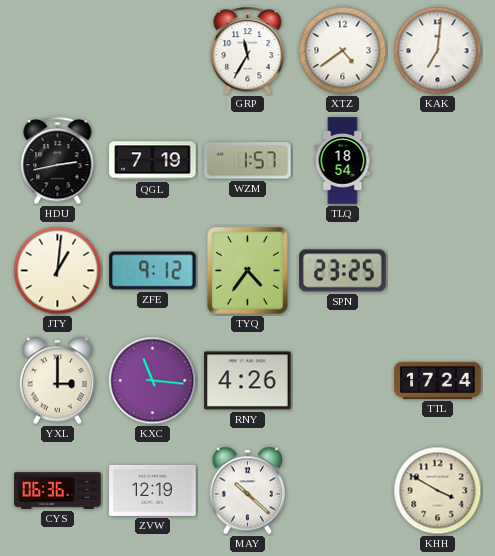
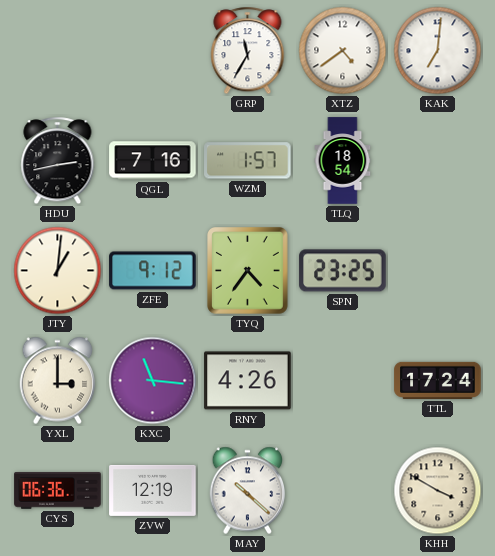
QGL: 7:19 -> 7:16
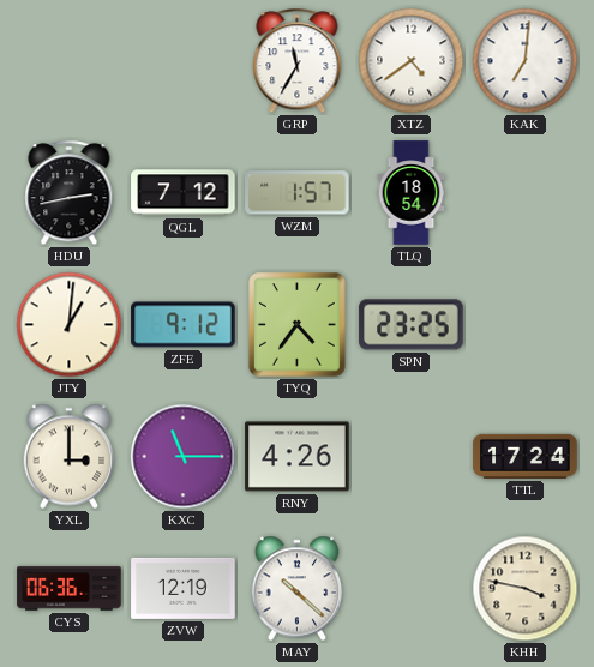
QGL: 7:16 -> 7:12
KXC: 11:16 -> 11:15
KHH: 3:50 -> 3:47
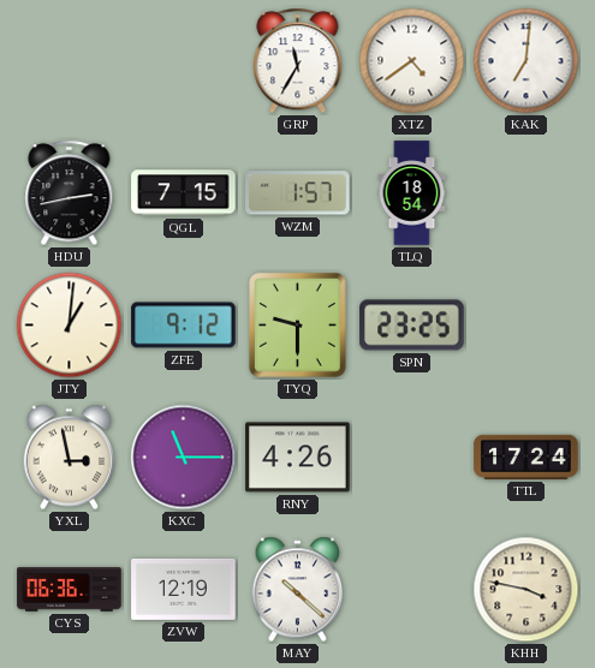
QGL: 7:12 -> 7:15
TYQ: 4:36 -> 9:30
YXL: 3:00 -> 2:58
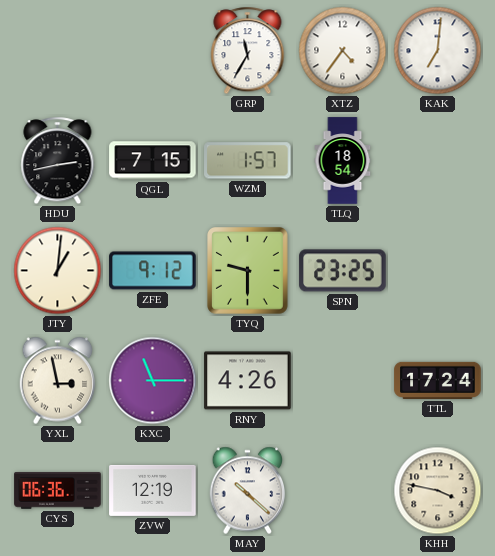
XTZ: 4:39 -> 4:36
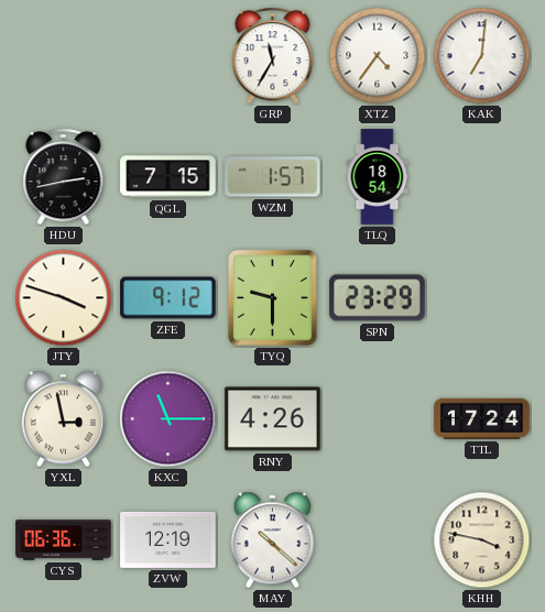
JTY: 1:01 -> 3:48
SPN: 23:25 -> 23:29
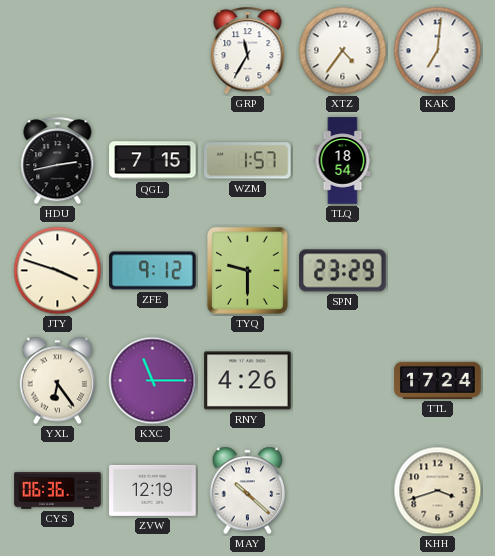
YXL: 2:58 -> 6:24
KHH: 3:47 -> 3:42
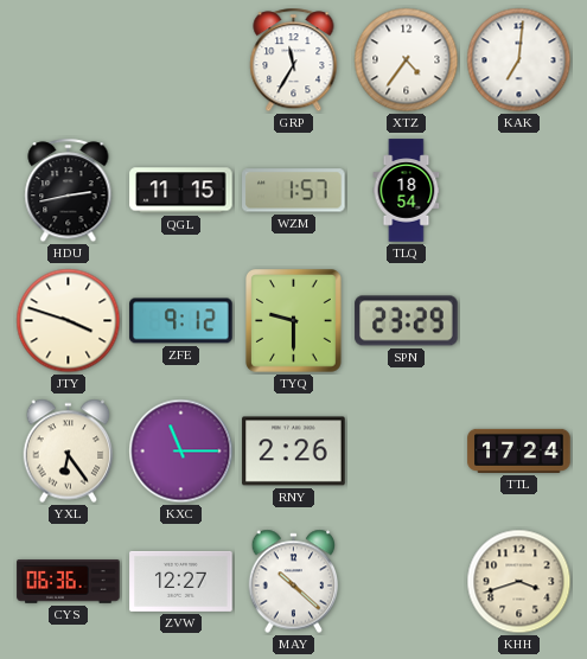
QGL: 7:15 -> 11:15
RNY: 4:26 -> 2:26
ZVW: 12:19 -> 12:27
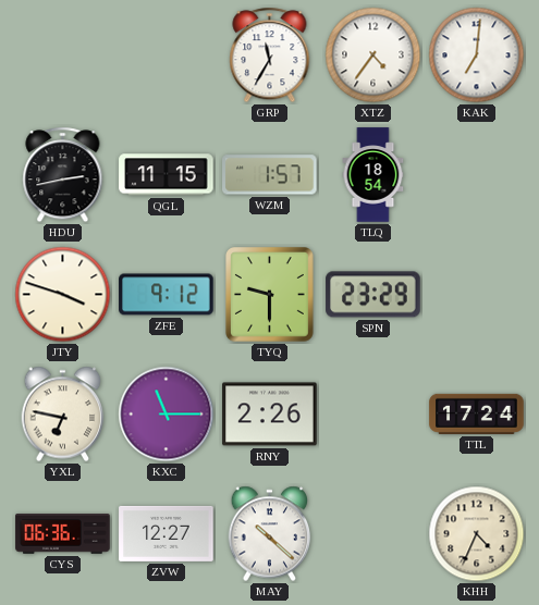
YXL: 6:24 -> 6:47
KHH: 3:42 -> 4:34
